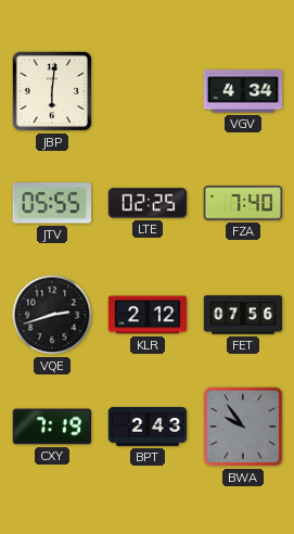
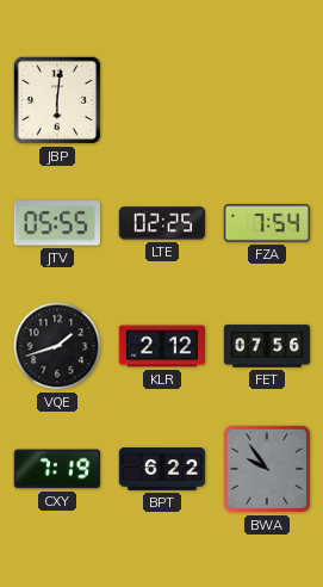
VGV: 4:34 -> none
FZA: 7:40 -> 7:54
VQE: 2:42 -> 1:42
BPT: 2:43 -> 6:22
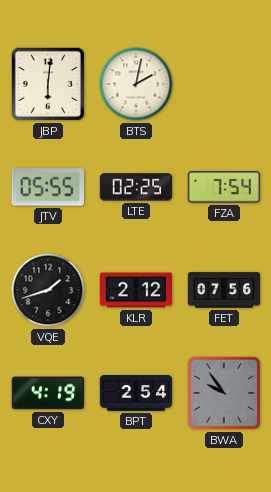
BTS: none -> 2:02
CXY: 7:19 -> 4:19
BPT: 6:22 -> 2:54
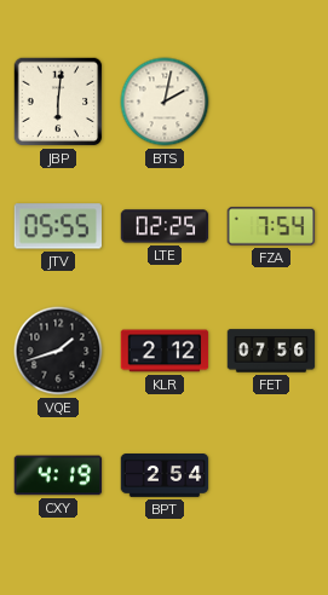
BWA: 9:54 -> none
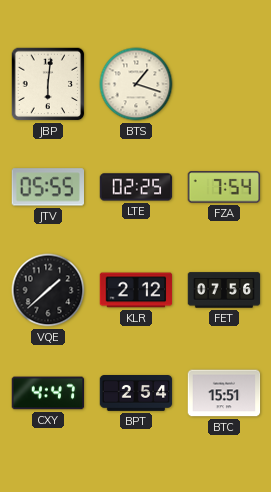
BTS: 2:02 -> 1:18
VQE: 1:42 -> 1:38
CXY: 4:19 -> 4:47
BTC: none -> 15:51
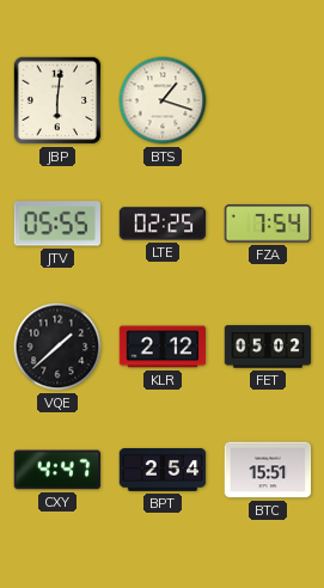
FET: 07:56 -> 05:02
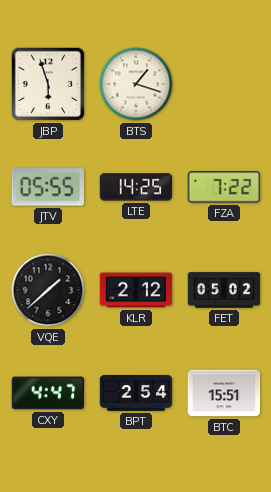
JBP: 6:01 -> 5:57
LTE: 02:25 -> 14:25
FZA: 7:54 -> 7:22
